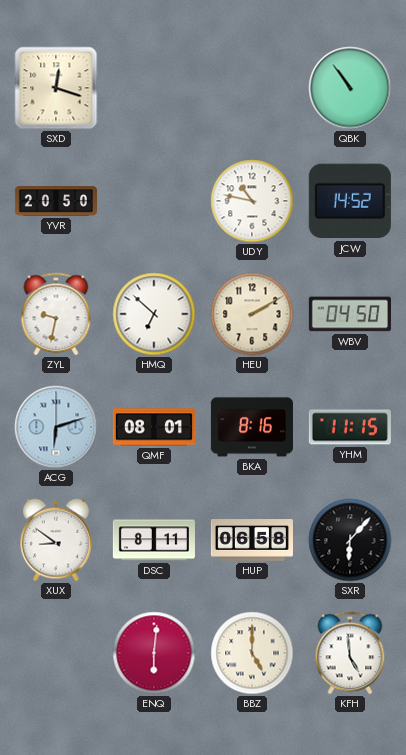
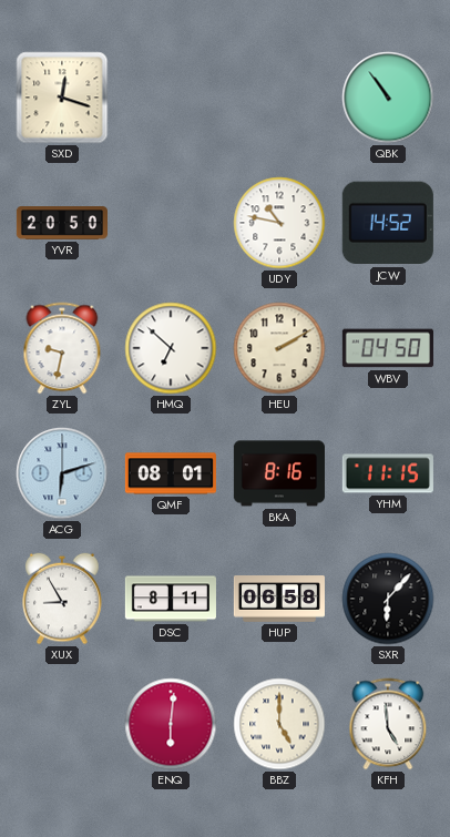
XUX: 8:51 -> 8:55
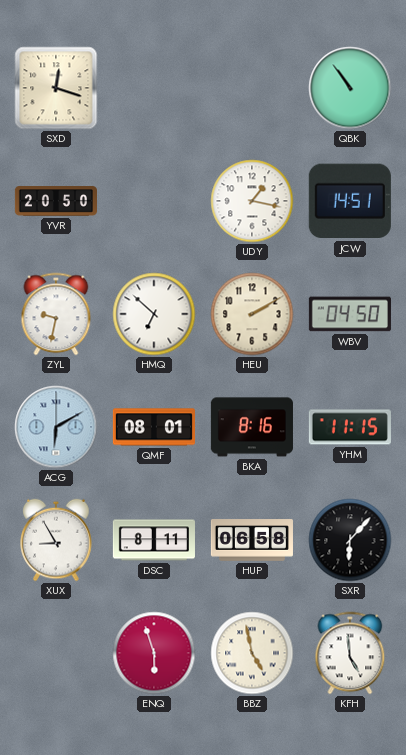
UDY: 10:47 -> 1:17
JCW: 14:52 -> 14:51
ACG: 6:12 -> 6:10
ENQ: 6:01 -> 5:57
BBZ: 5:00 -> 4:58
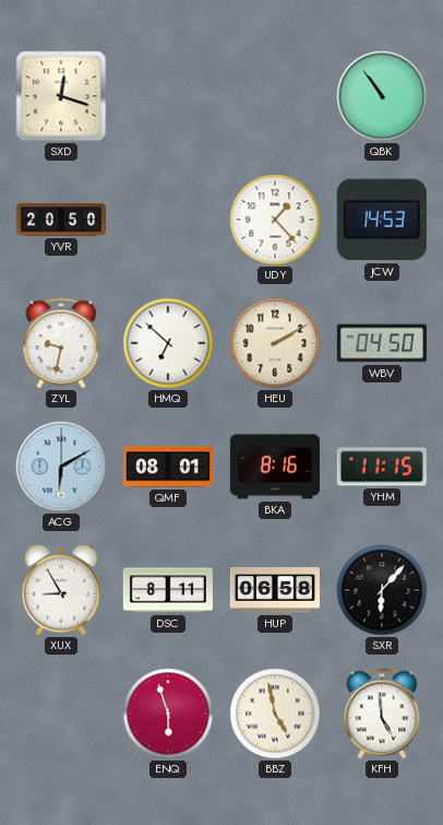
UDY: 1:17 -> 1:23
JCW: 14:51 -> 14:53
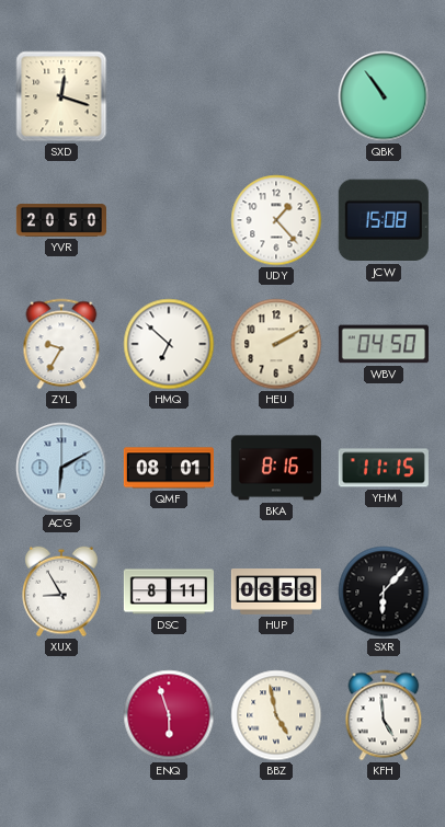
JCW: 14:53 -> 15:08
ZYL: 9:32 -> 9:35
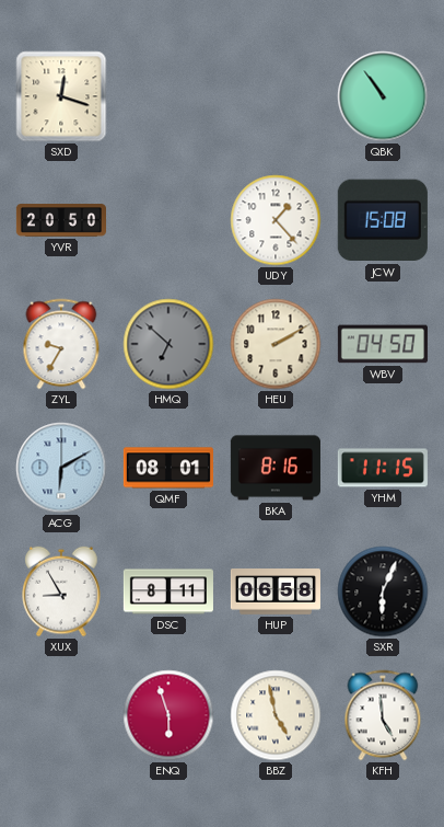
HMQ dial: white -> grey
SXR: 6:07 -> 6:04
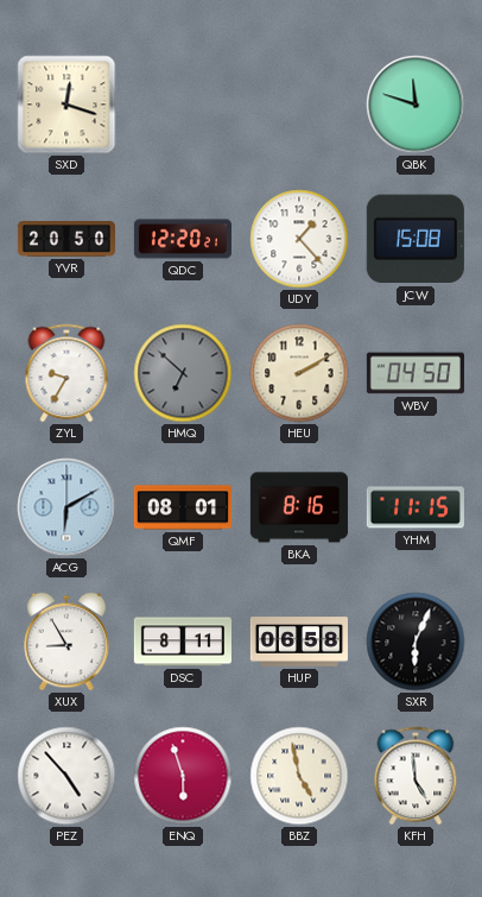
QBK: 10:54 -> 11:48
QDC: none -> 12:20
PEZ: none -> 4:53
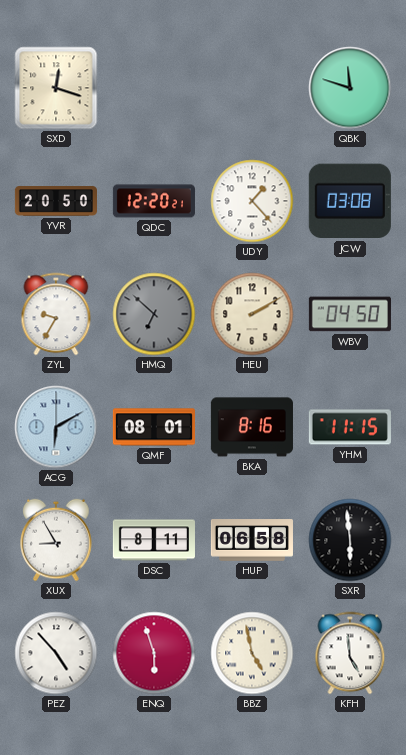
JCW: 15:08 -> 03:08
SXR: 6:04 -> 5:59
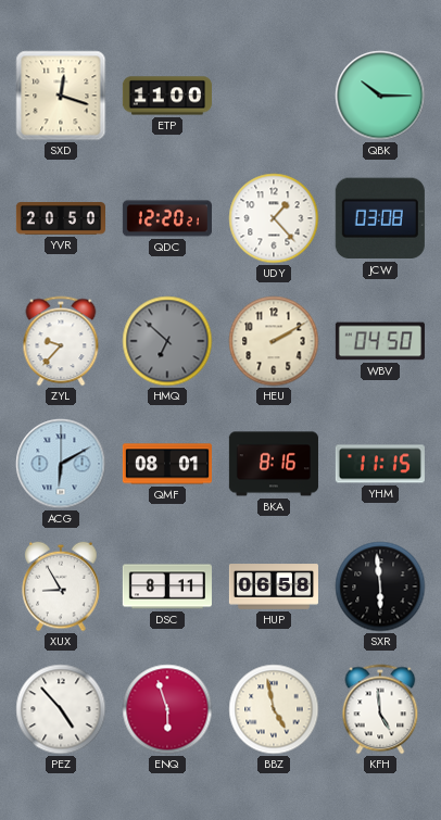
ETP: none -> 11:00
QBK: 11:48 -> 10:15
ZYL: 9:35 -> 9:37
